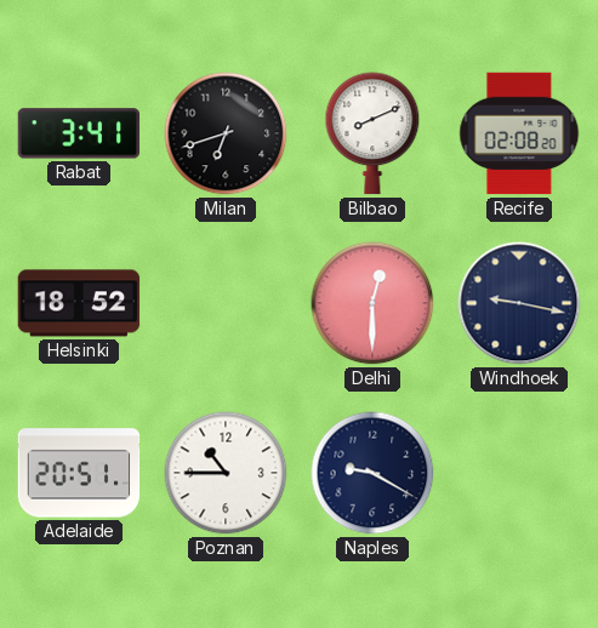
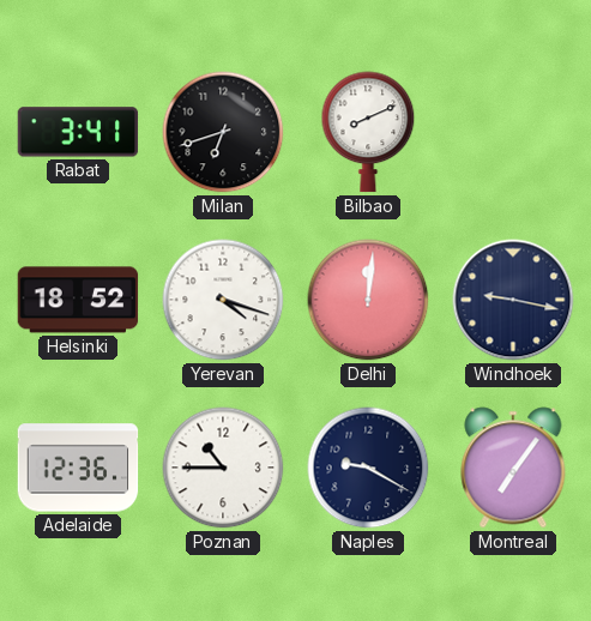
Recife: 02:08 -> none
Yerevan: none -> 4:18
Delhi: 12:30 -> 12:01
Adelaide: 20:51 -> 12:36
Montreal: none -> 7:06
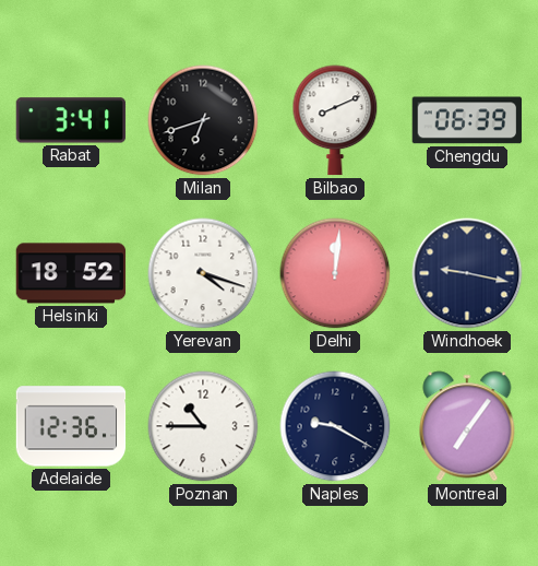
Chengdu: none -> 06:39
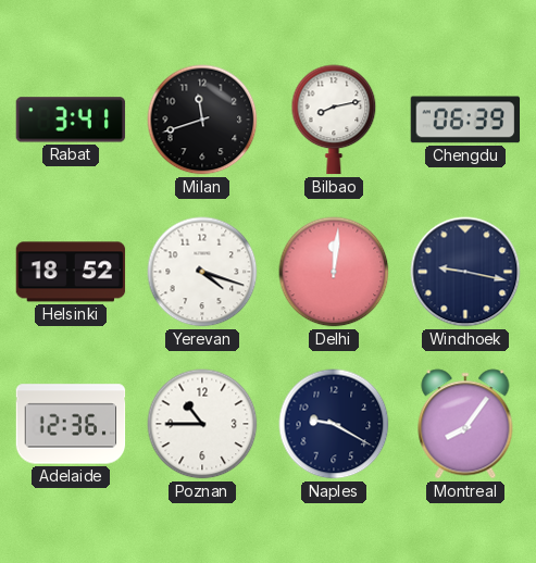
Milan: 6:42 -> 11:42
Bilbao: 8:11 -> 8:13
Montreal: 7:06 -> 8:06
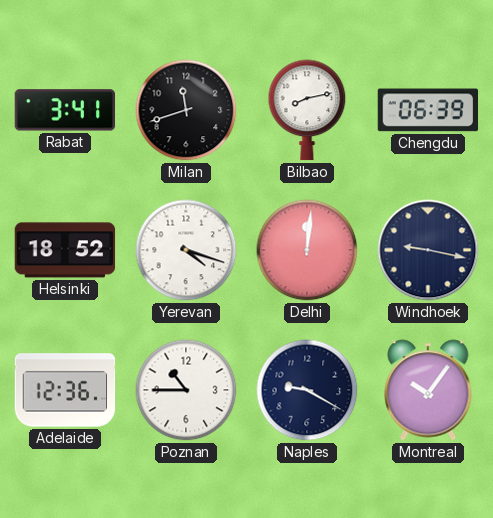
Montreal: 8:06 -> 10:06
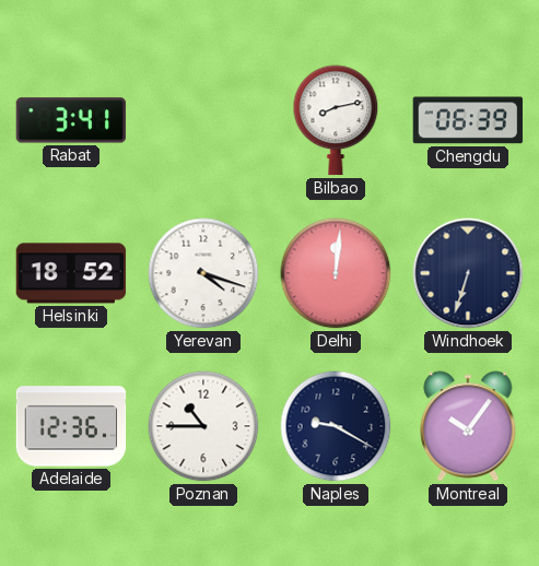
Milan: 11:42 -> none
Windhoek: 9:17 -> 6:33
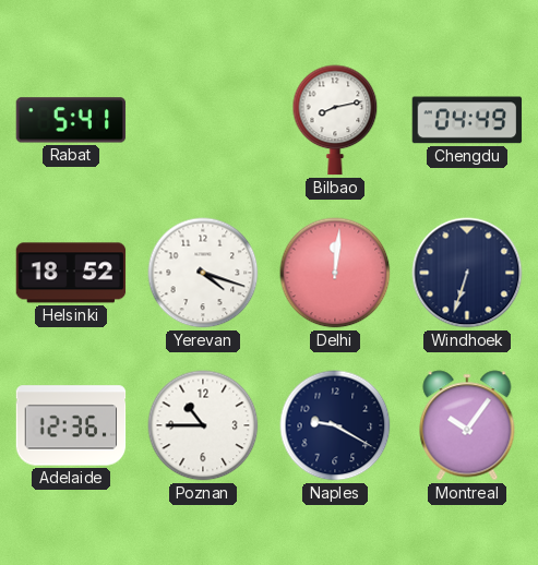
Rabat: 3:41 -> 5:41
Chengdu: 06:39 -> 04:49
